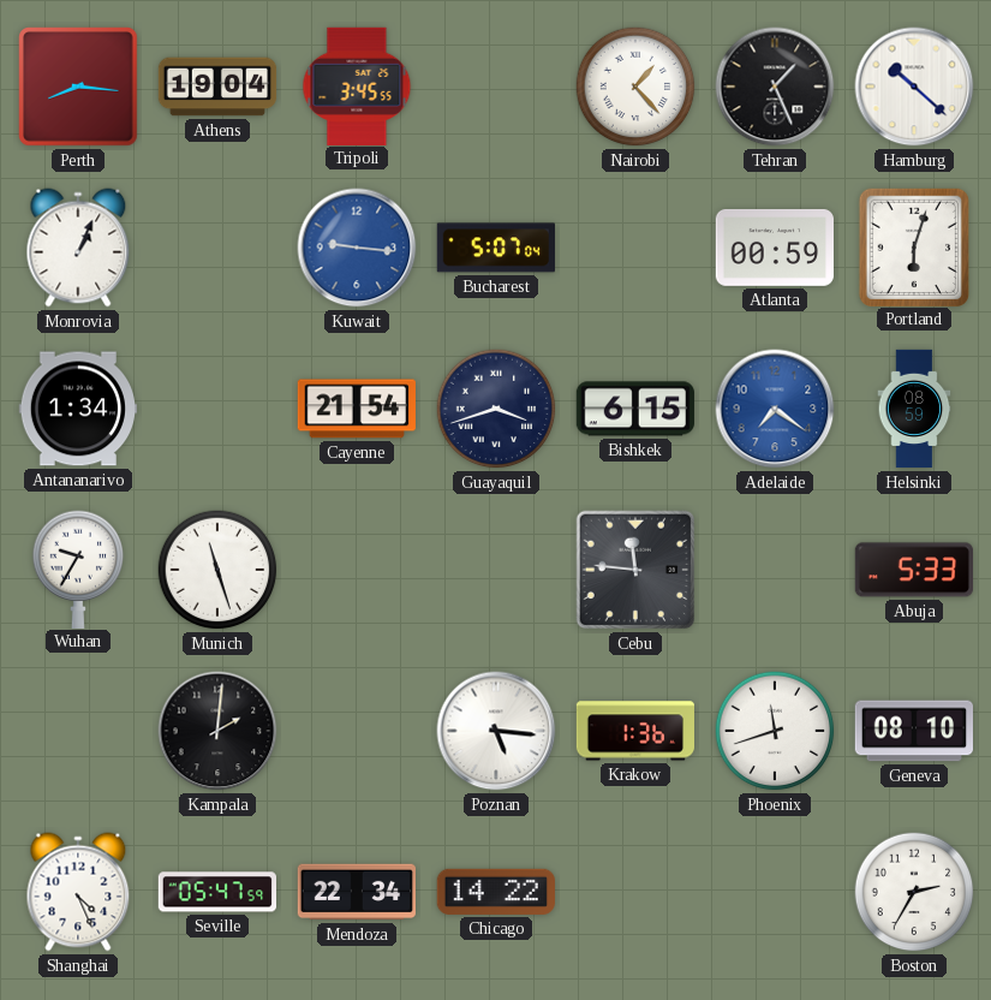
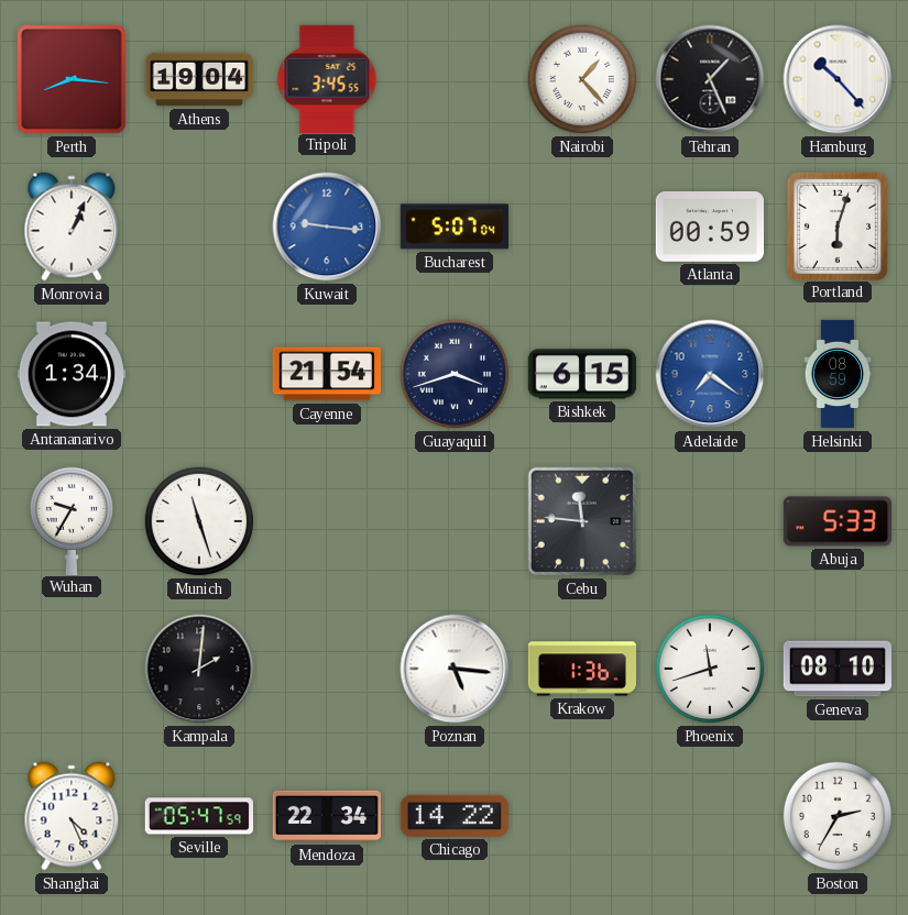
Hamburg: 10:22 -> 10:23
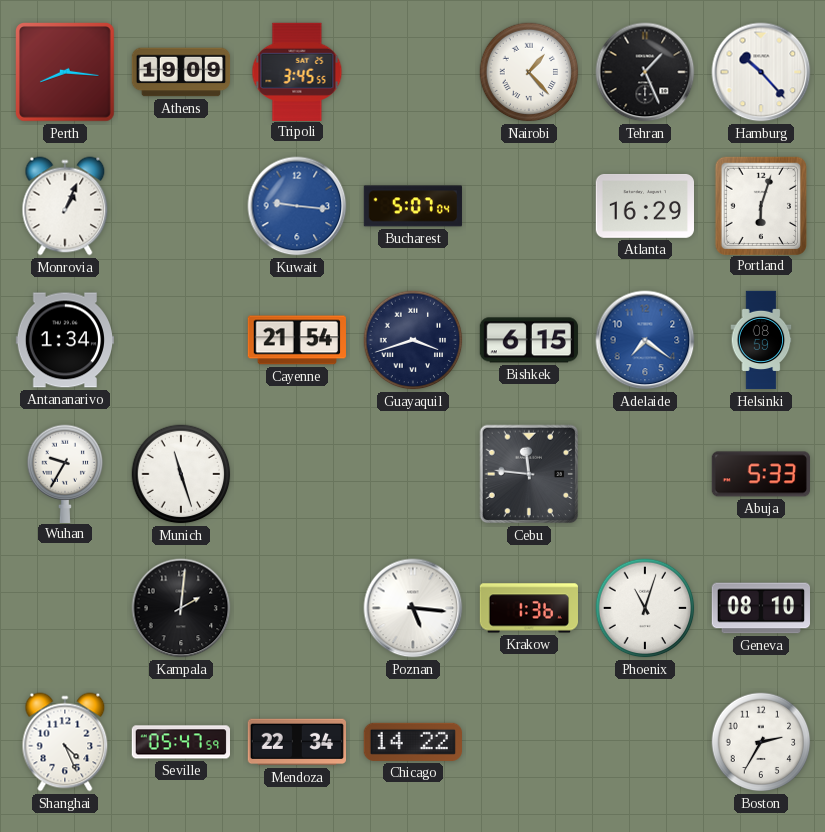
Athens: 19:04 -> 19:09
Atlanta: 00:59 -> 16:29
Phoenix: 11:42 -> 11:03
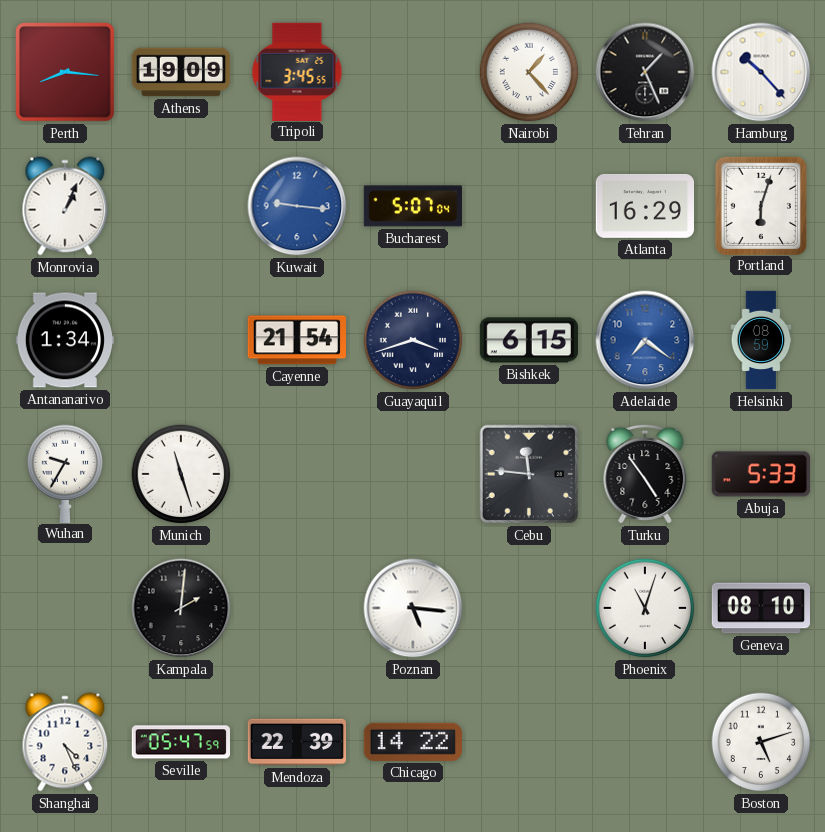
Turku: none -> 4:54
Krakow: 1:36 -> none
Mendoza: 22:34 -> 22:39
Boston: 2:35 -> 5:12
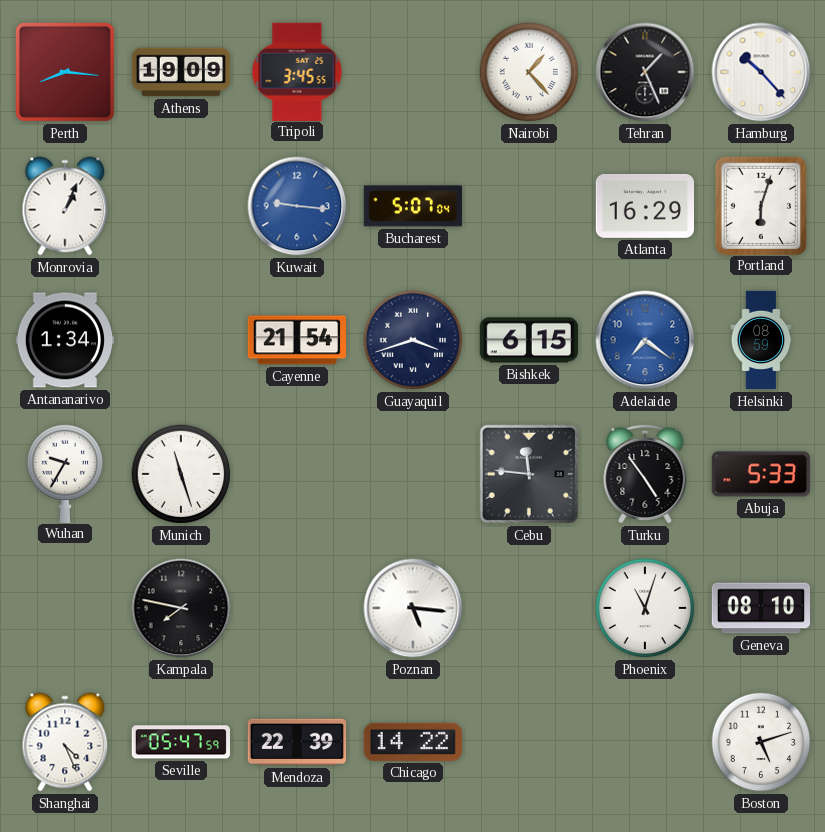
Kampala: 2:01 -> 7:47
